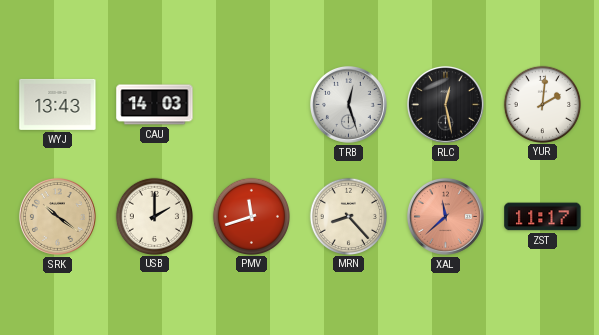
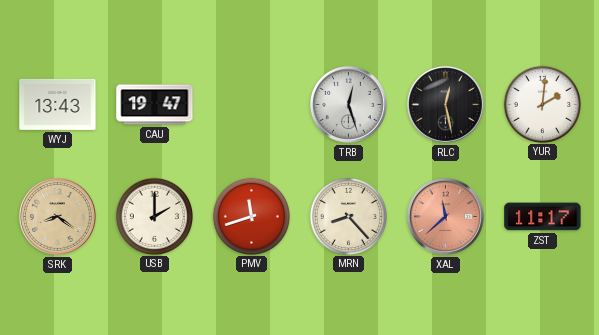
CAU: 14:03 -> 19:47
SRK: 10:21 -> 8:21
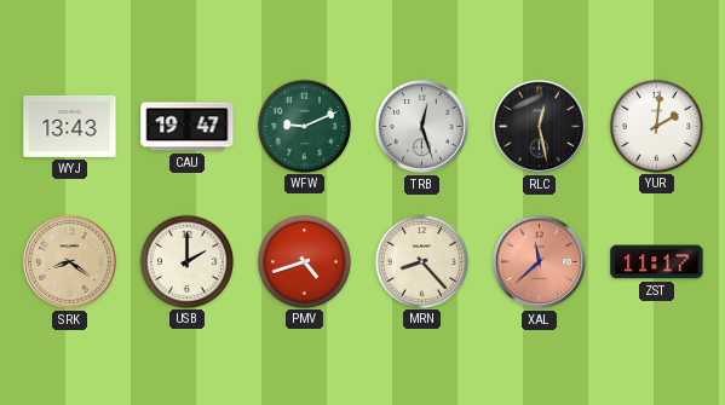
WFW: none -> 9:11
PMV: 11:42 -> 4:42
